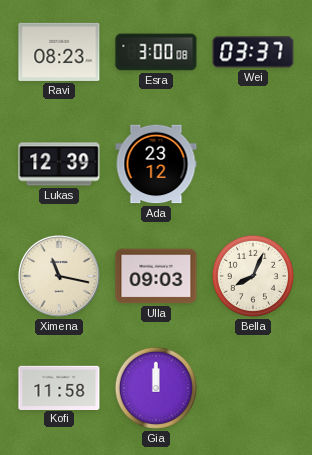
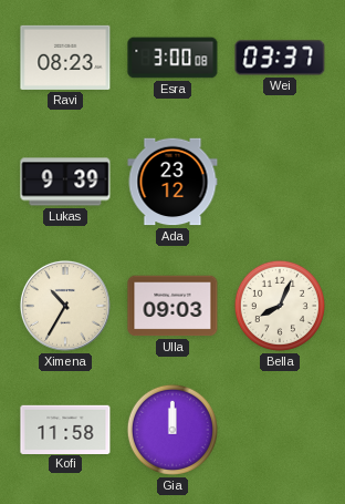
Lukas: 12:39 -> 9:39
Ximena: 11:17 -> 10:35
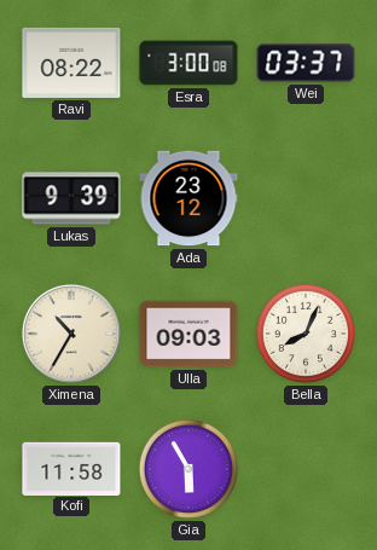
Ravi: 08:23 -> 08:22
Gia: 12:00 -> 5:55
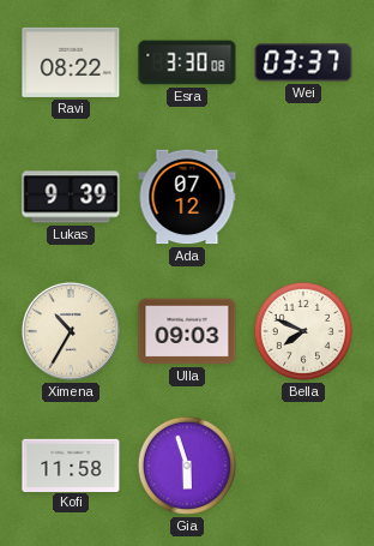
Esra: 3:00 -> 3:30
Ada: 23:12 -> 07:12
Bella: 8:04 -> 7:49
Gia: 5:55 -> 5:57
